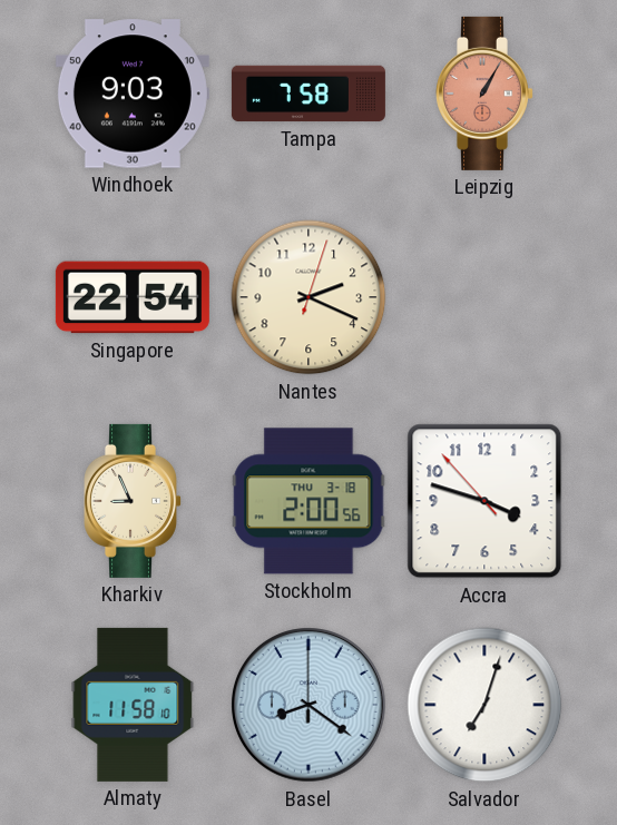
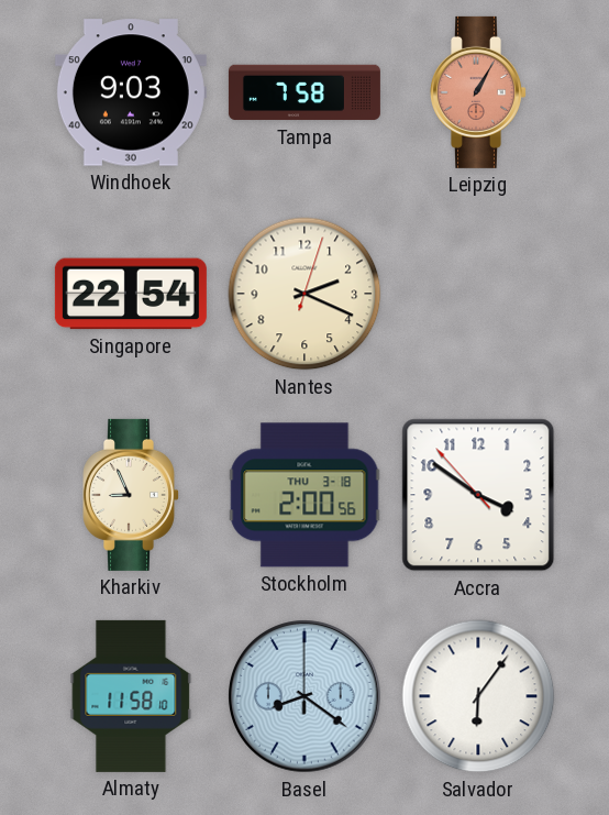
Accra: 3:47 -> 3:50
Salvador: 7:03 -> 6:06
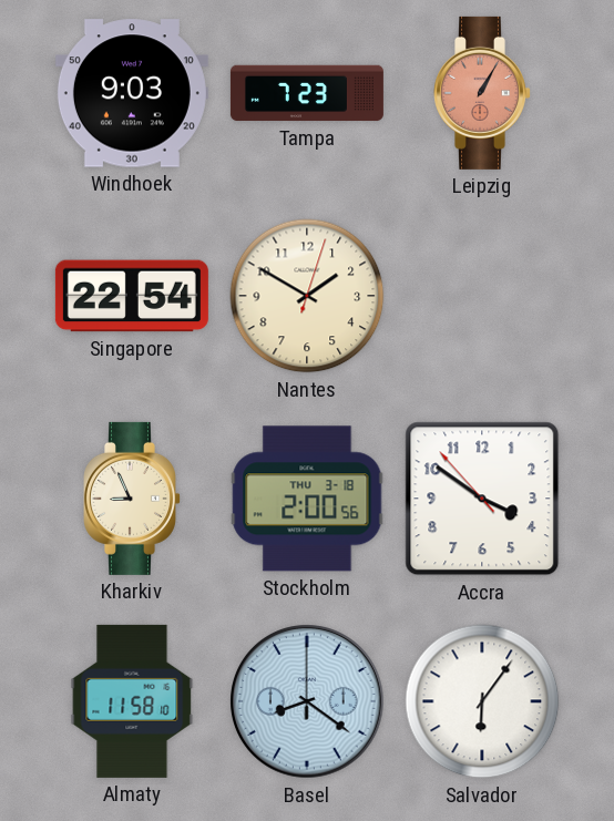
Tampa: 7:58 -> 7:23
Nantes: 2:19 -> 1:50
